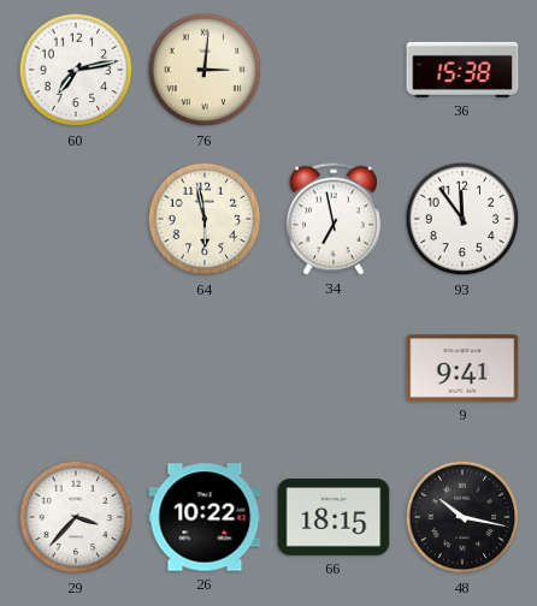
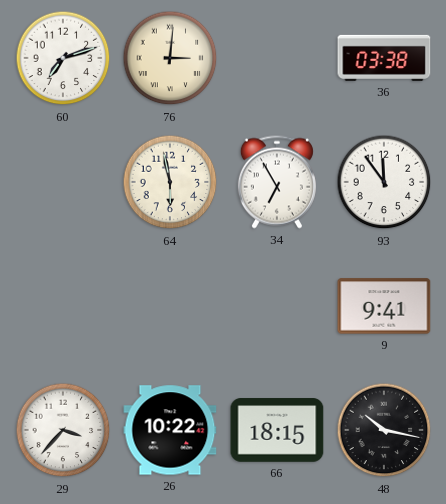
60: 7:13 -> 7:12
36: 15:38 -> 03:38
34: 6:58 -> 6:55
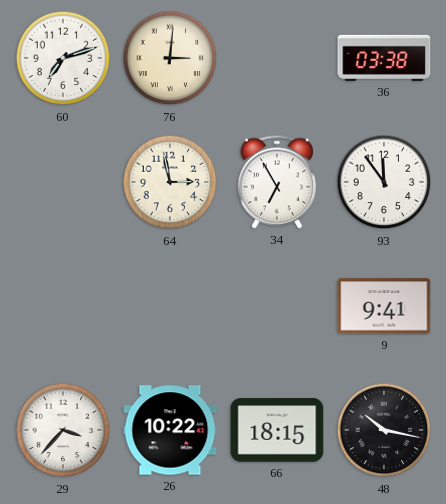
64: 5:58 -> 2:58
